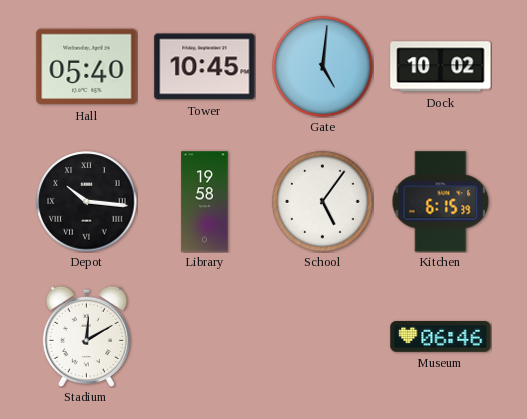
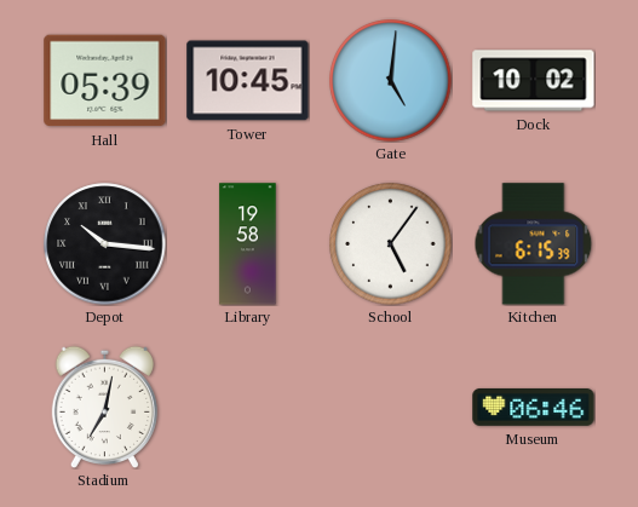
Hall: 05:40 -> 05:39
Stadium: 12:10 -> 7:02
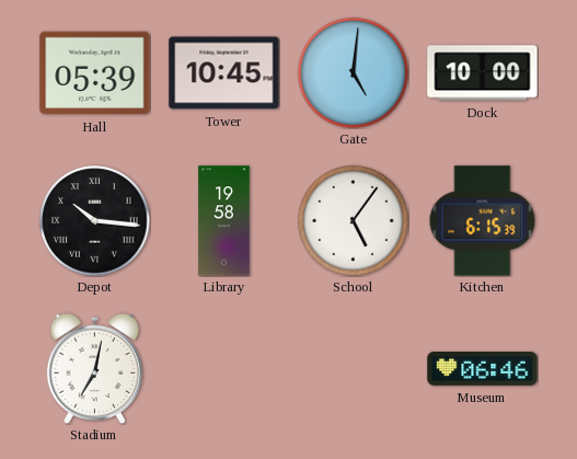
Dock: 10:02 -> 10:00
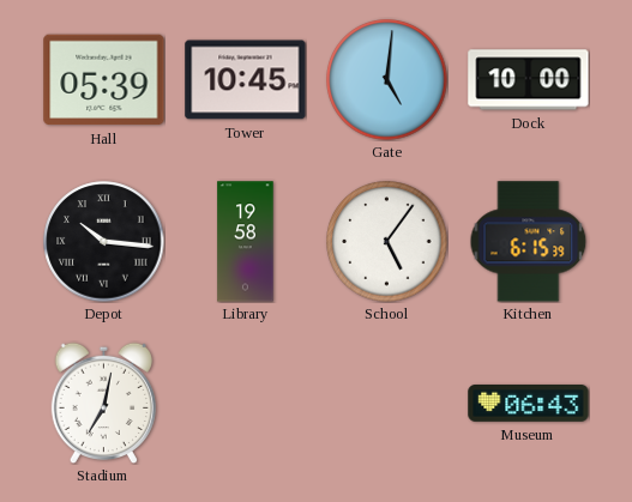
Museum: 06:46 -> 06:43
